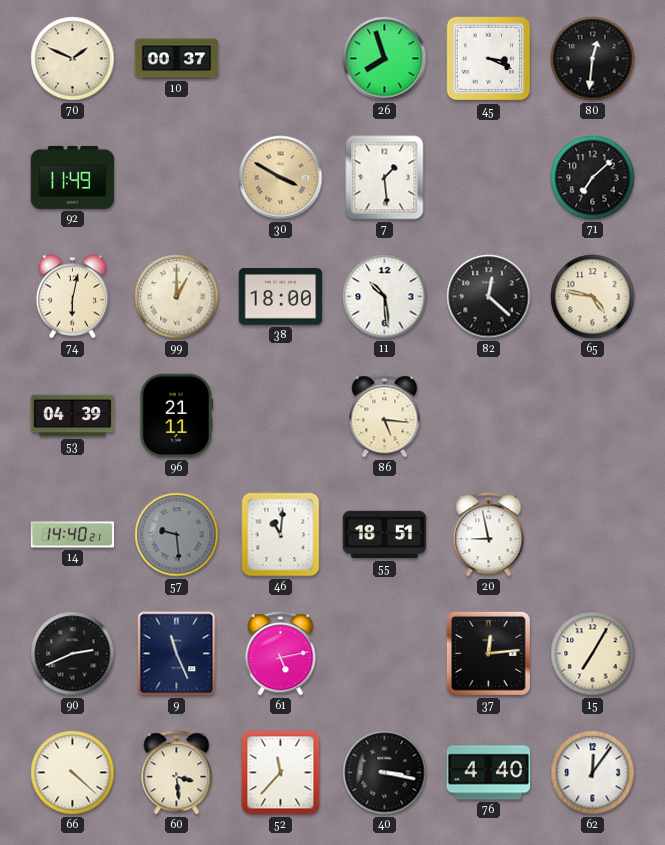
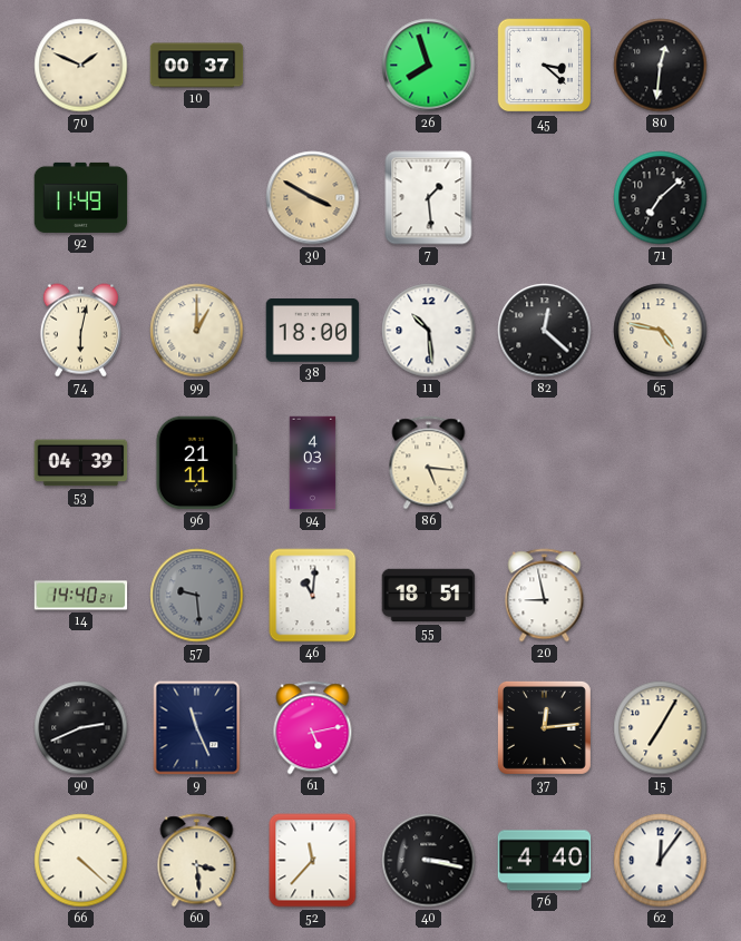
45: 3:19 -> 3:22
94: none -> 4:03
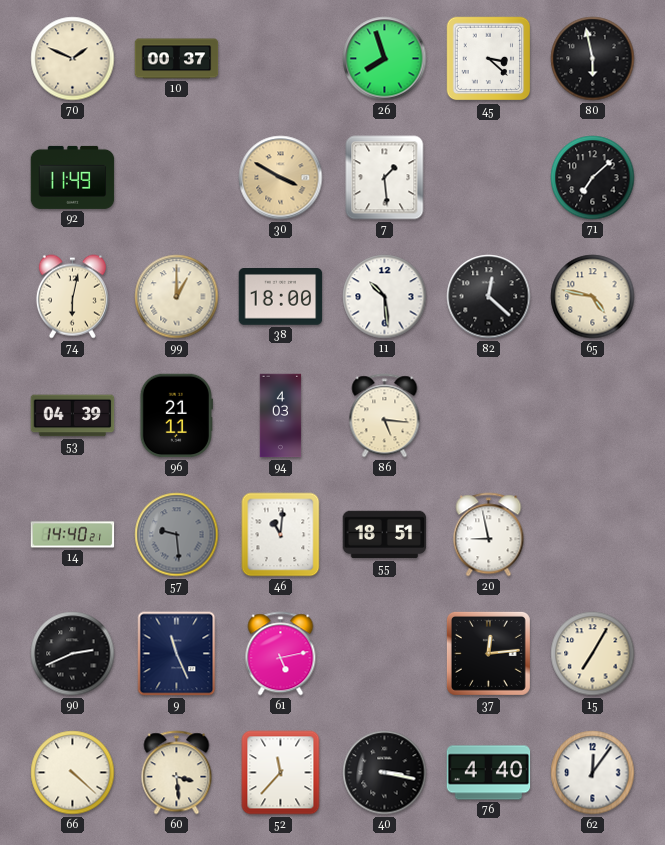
80: 12:31 -> 5:58
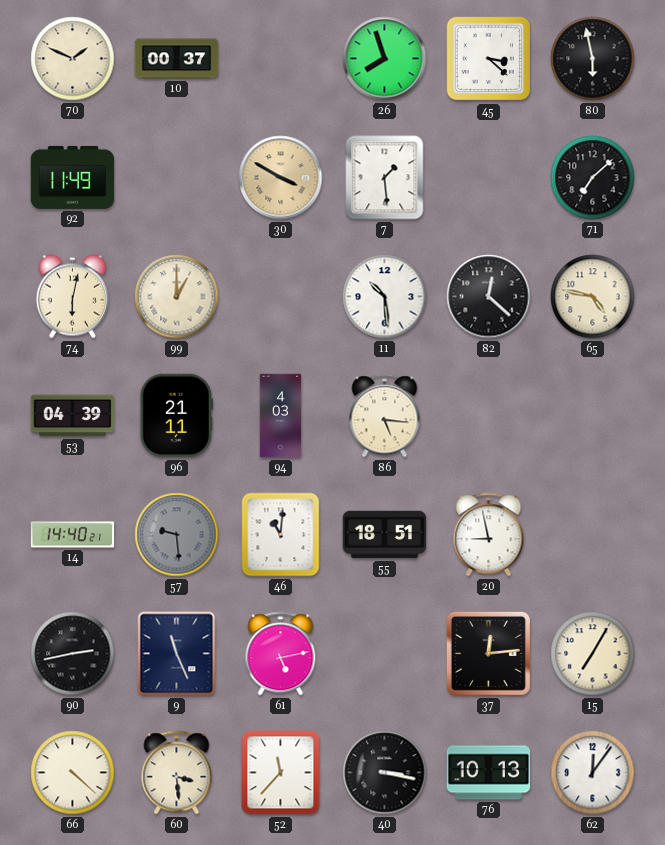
38: 18:00 -> none
90: 2:41 -> 2:43
76: 4:40 -> 10:13
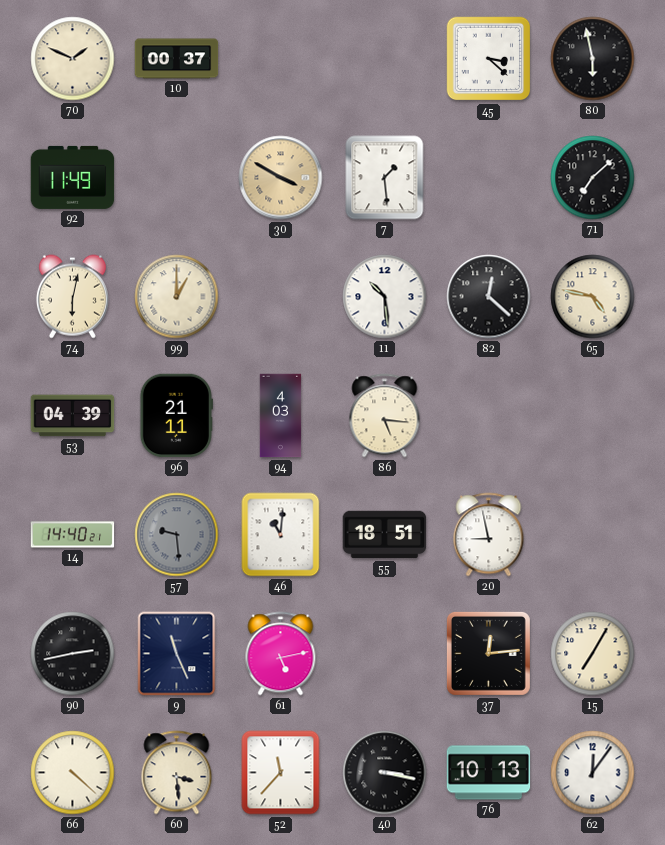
26: 7:57 -> none
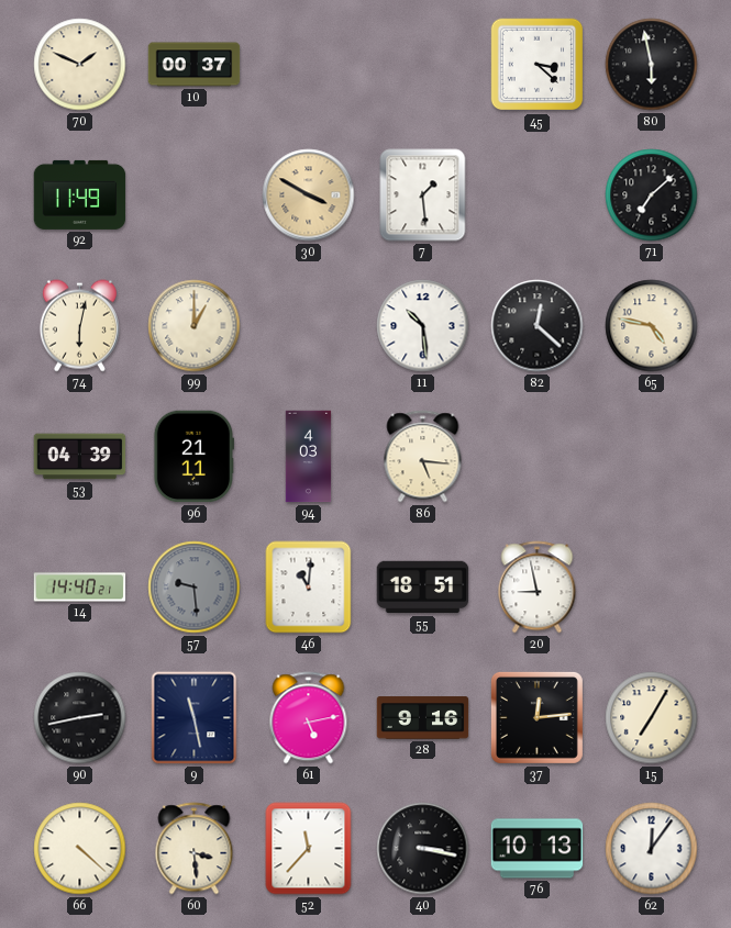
9: 11:26 -> 11:28
28: none -> 9:16
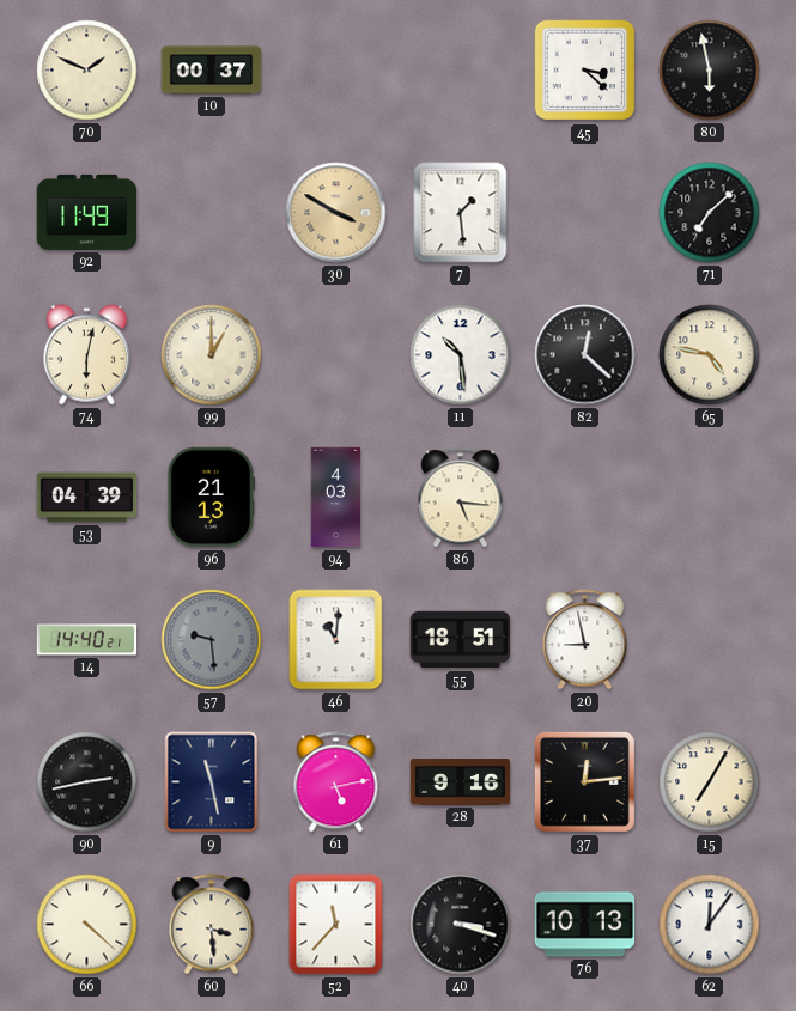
96: 21:11 -> 21:13
40: 3:17 -> 3:18
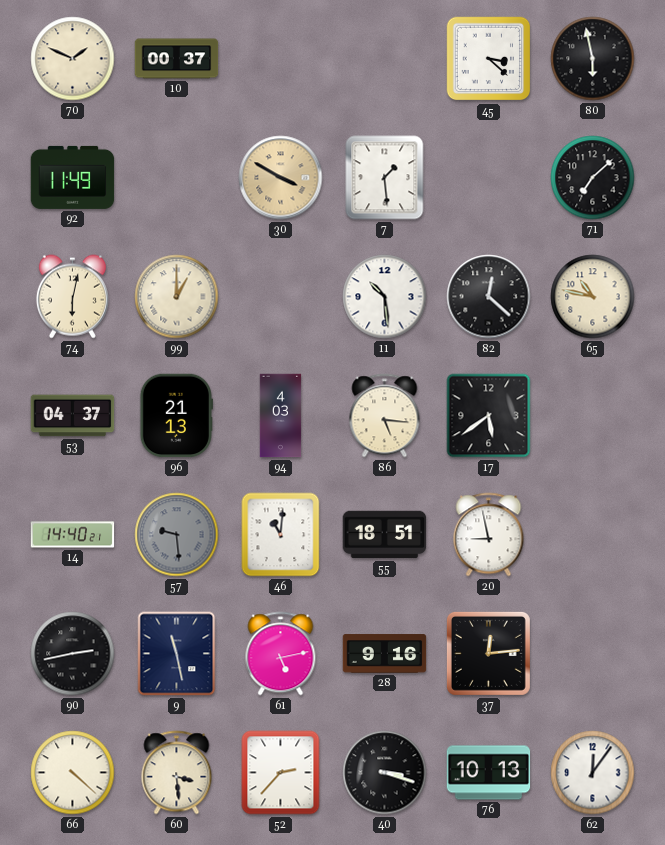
65: 4:47 -> 10:47
53: 04:39 -> 04:37
17: none -> 5:39
15: 7:05 -> none
52: 11:37 -> 2:37
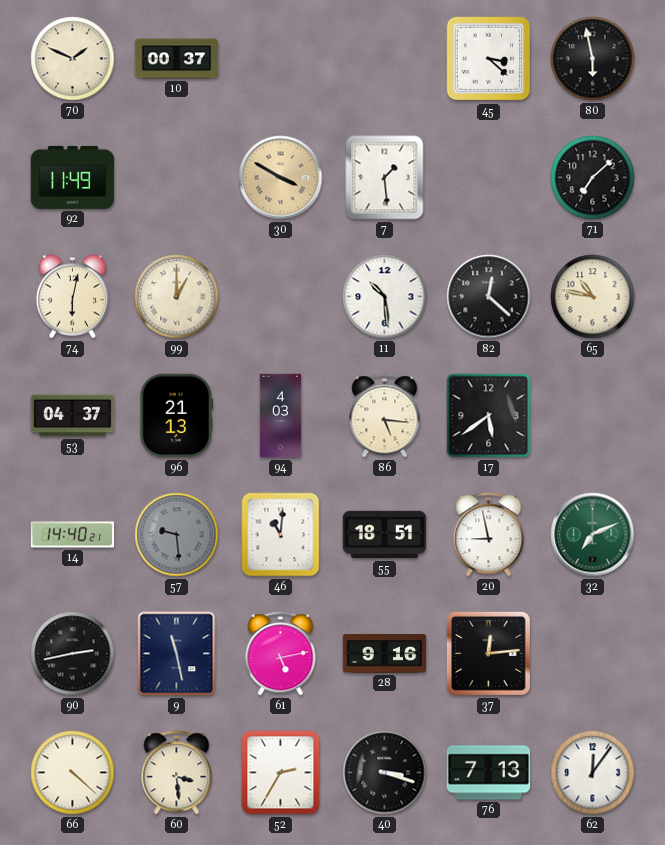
32: none -> 7:11
52: 2:37 -> 2:35
76: 10:13 -> 7:13
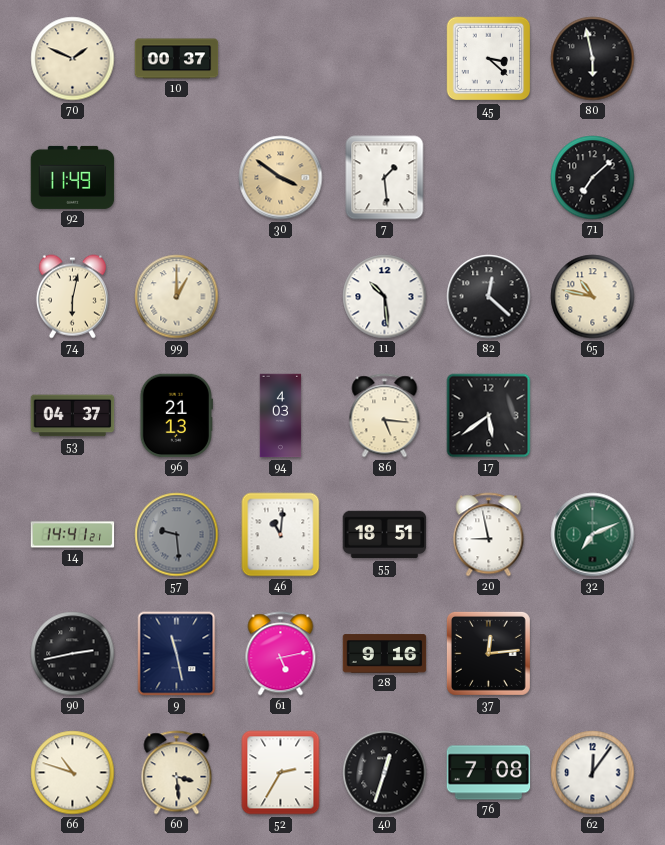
30: 3:50 -> 3:51
14: 14:40 -> 14:41
66: 4:22 -> 10:48
40: 3:18 -> 12:33
76: 7:13 -> 7:08
